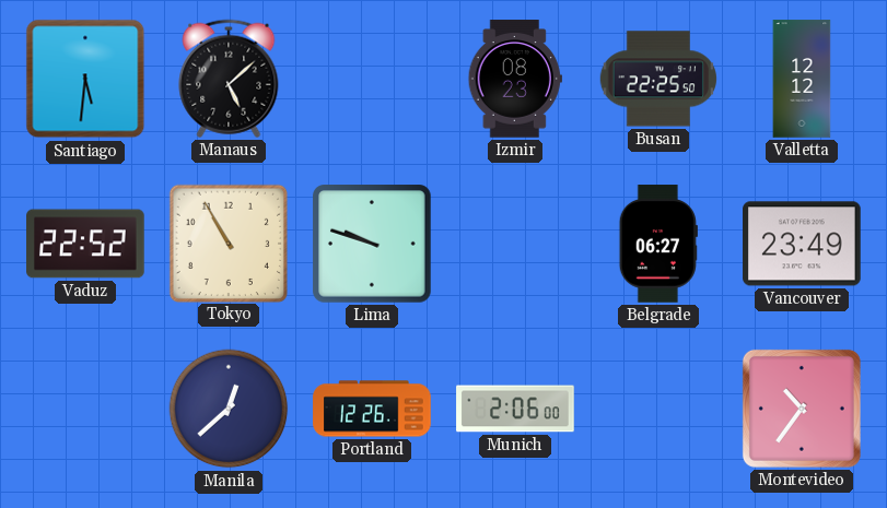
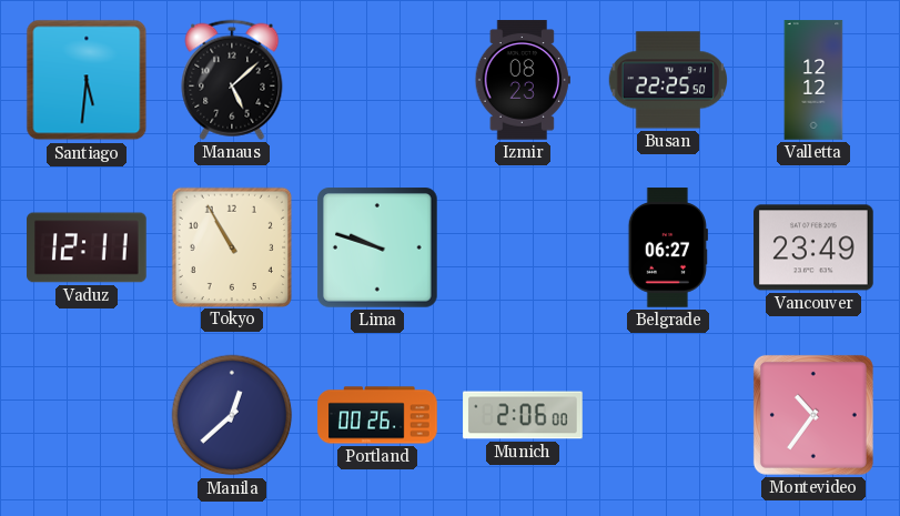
Vaduz: 22:52 -> 12:11
Portland: 12:26 -> 00:26
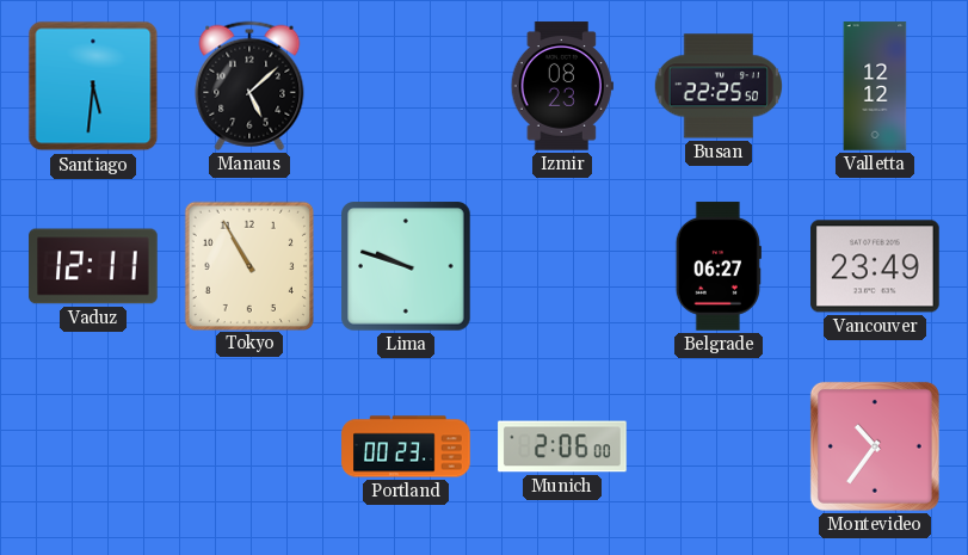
Manila: 12:38 -> none
Portland: 00:26 -> 00:23
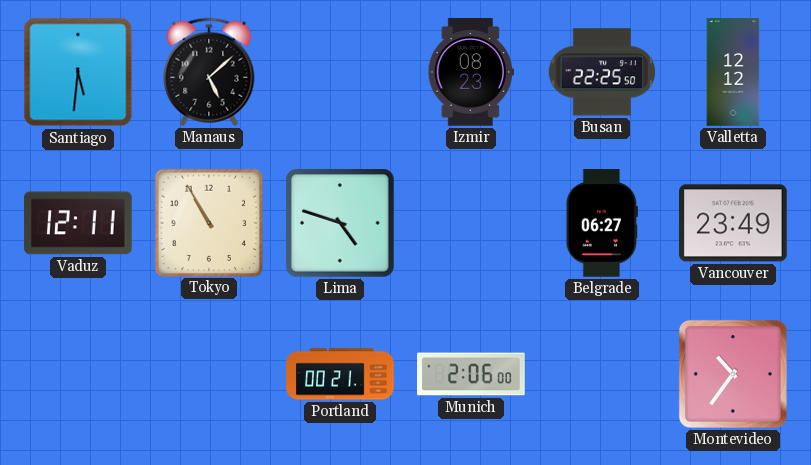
Lima: 9:48 -> 4:48
Portland: 00:23 -> 00:21
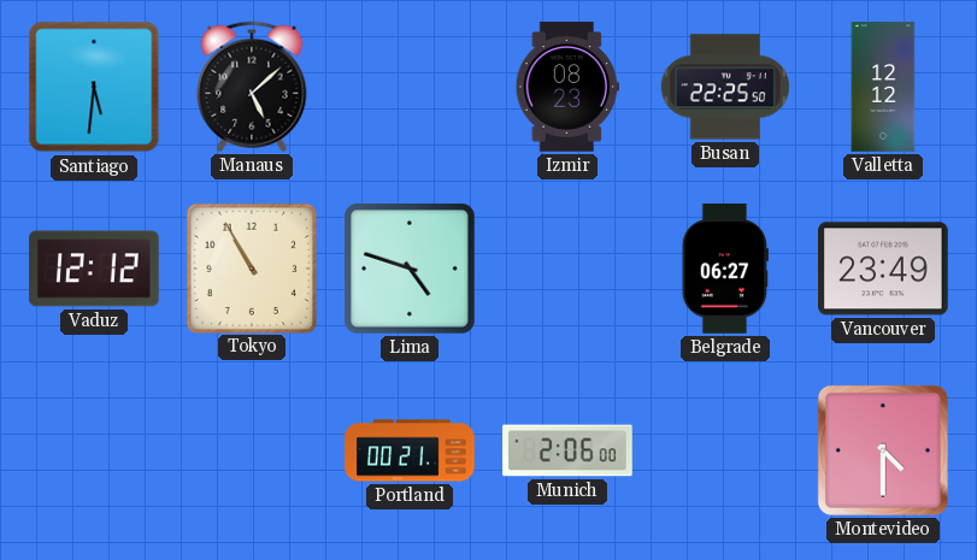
Vaduz: 12:11 -> 12:12
Montevideo: 10:36 -> 4:30
